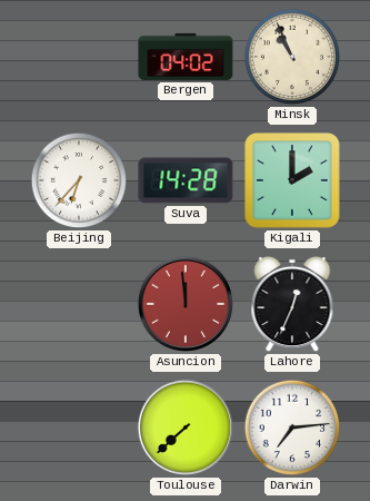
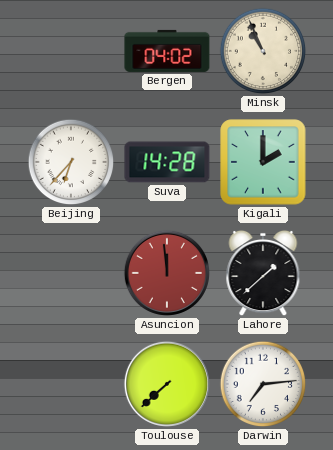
Lahore: 12:34 -> 1:38
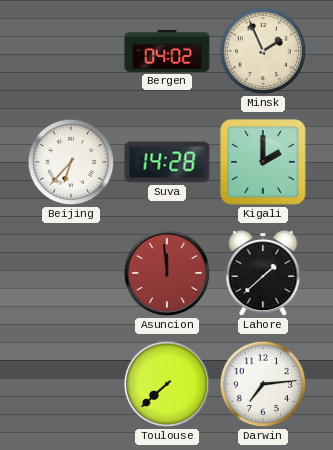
Minsk: 10:56 -> 1:56
